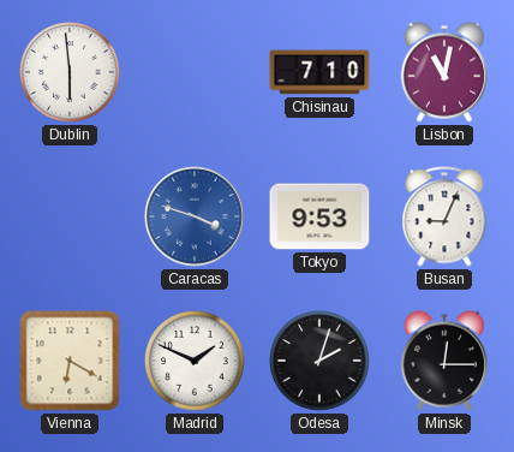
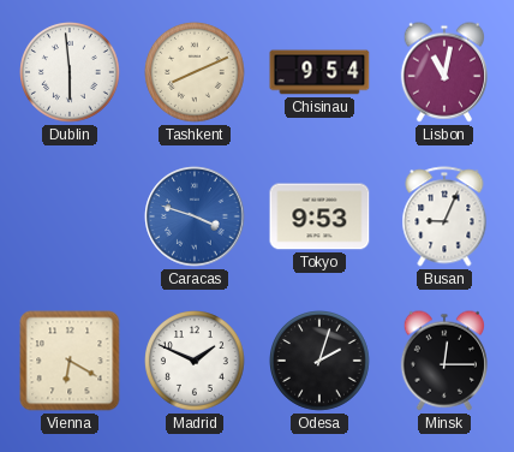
Tashkent: none -> 8:11
Chisinau: 7:10 -> 9:54
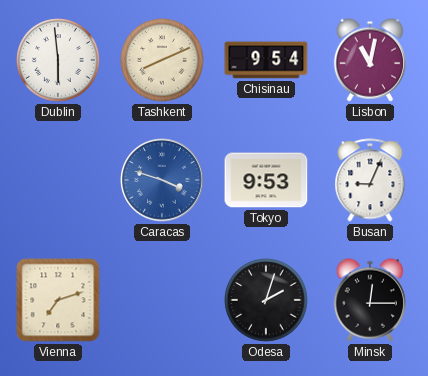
Vienna: 6:20 -> 7:12
Madrid: 1:49 -> none
